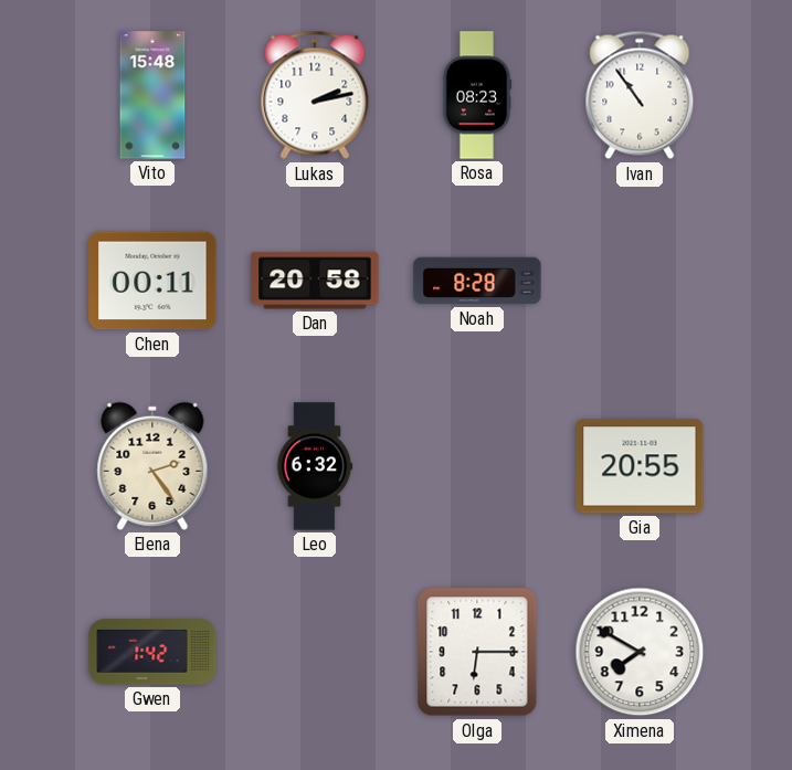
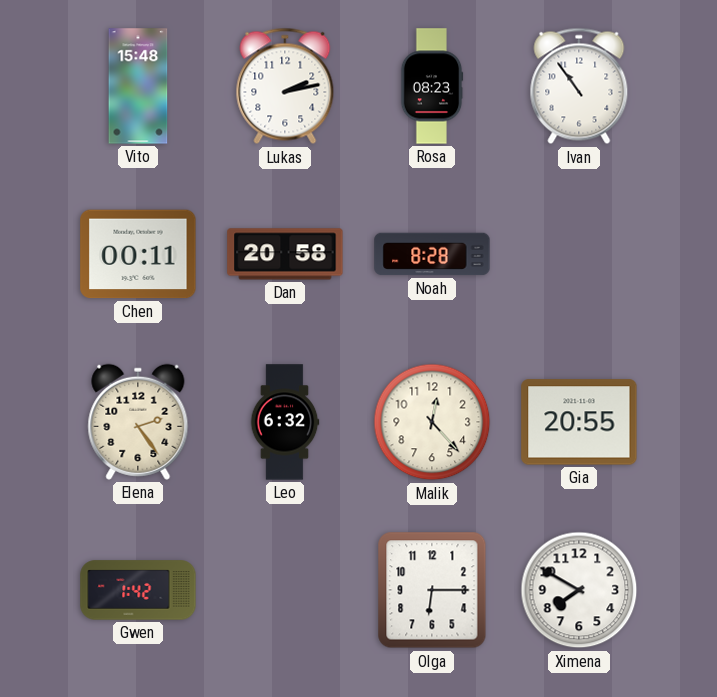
Malik: none -> 12:23
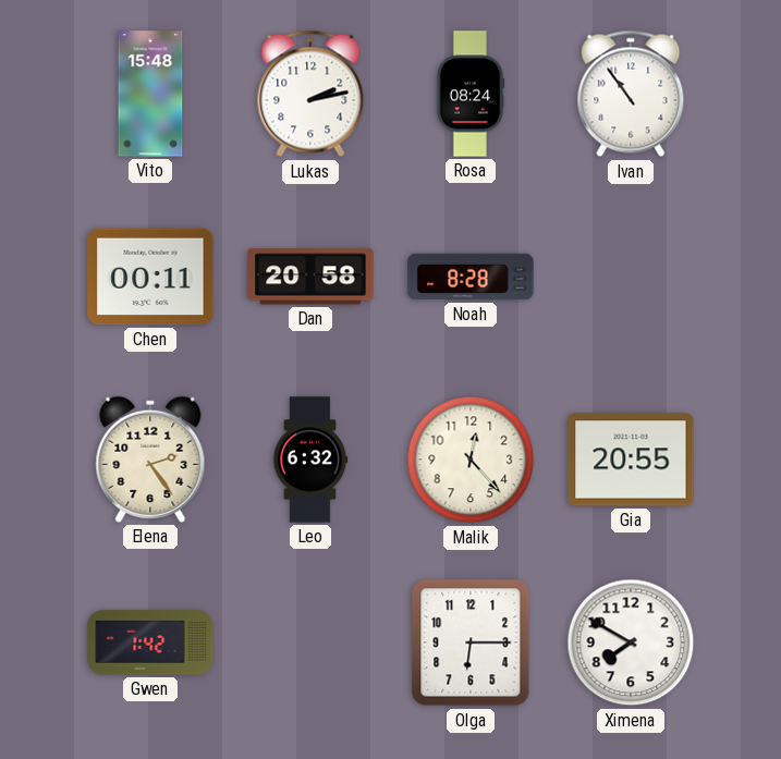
Rosa: 08:23 -> 08:24
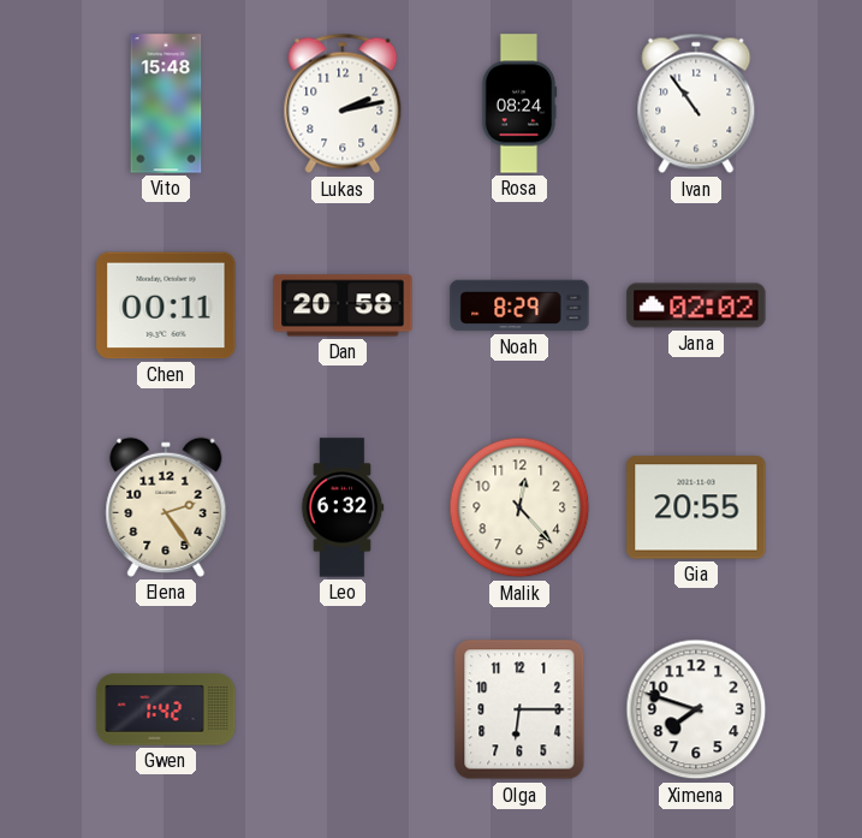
Noah: 8:28 -> 8:29
Jana: none -> 02:02
Ximena: 7:50 -> 7:48
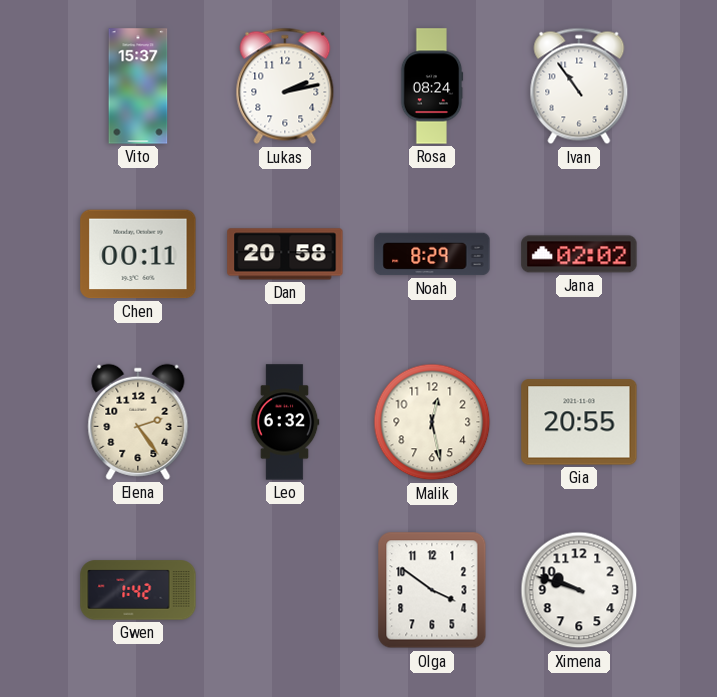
Vito: 15:48 -> 15:37
Malik: 12:23 -> 12:28
Olga: 6:15 -> 3:51
Ximena: 7:48 -> 9:48
